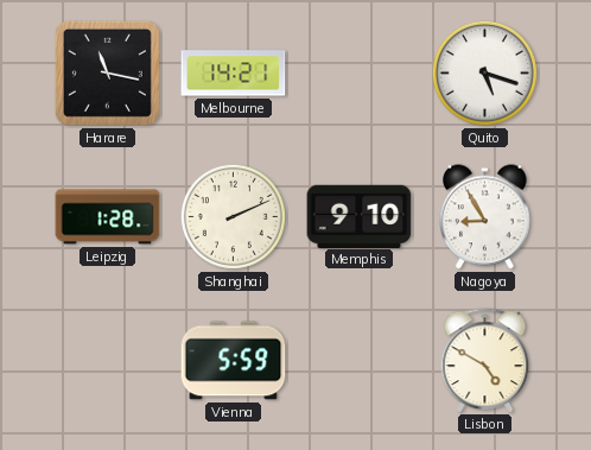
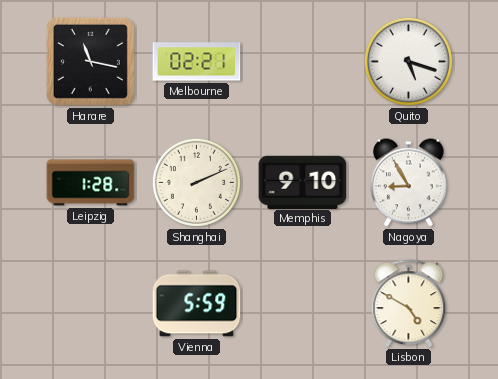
Melbourne: 14:21 -> 02:21
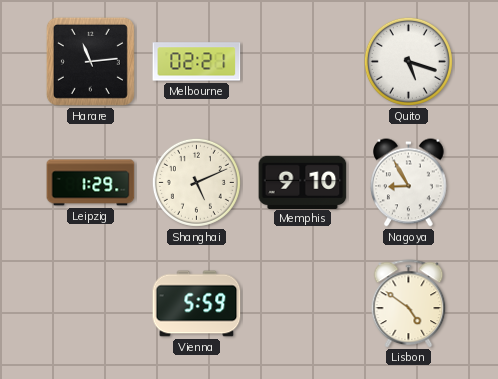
Harare: 11:17 -> 11:14
Leipzig: 1:28 -> 1:29
Shanghai: 2:11 -> 5:11
Lisbon: 4:50 -> 4:51
